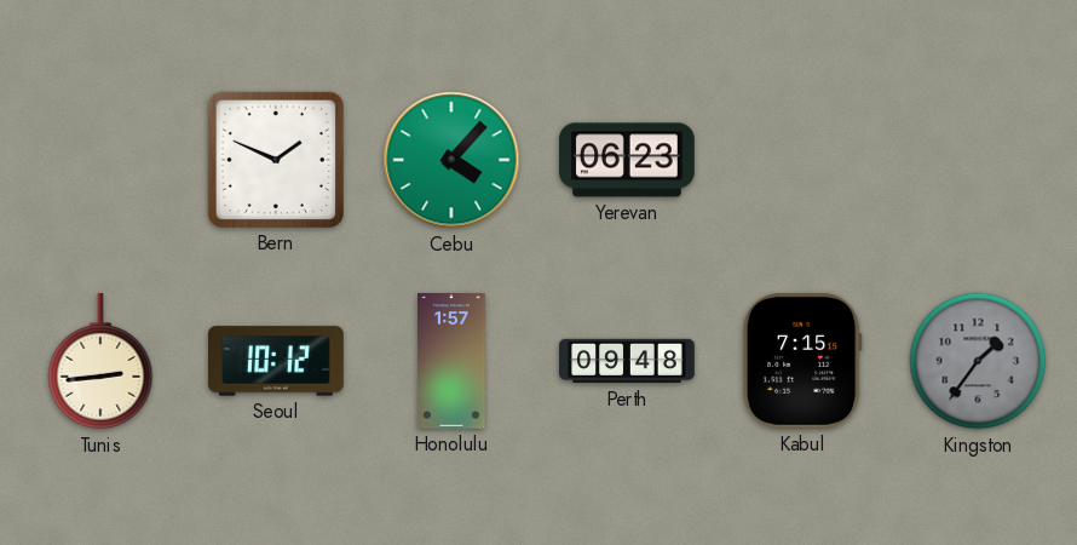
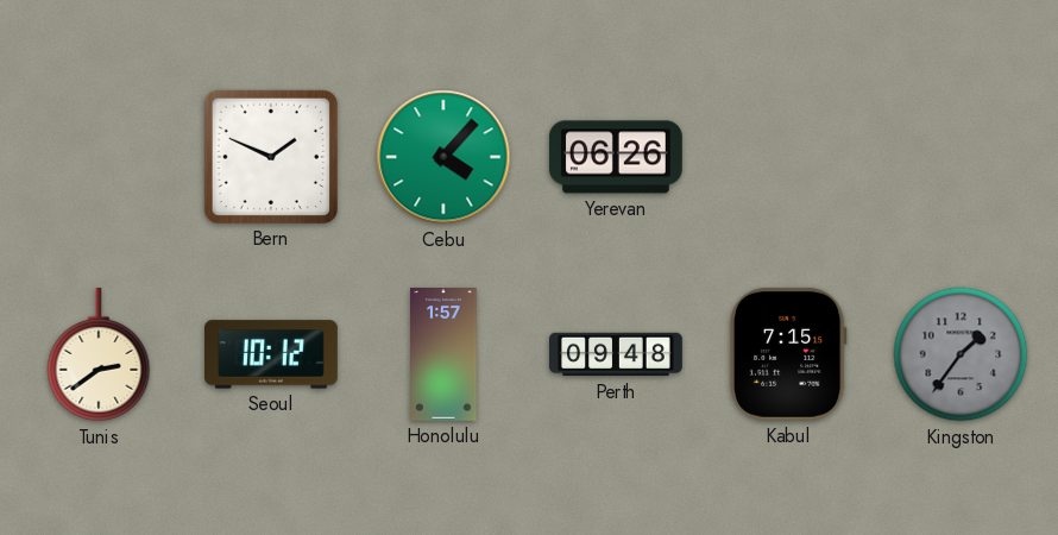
Yerevan: 06:23 -> 06:26
Tunis: 2:44 -> 2:39
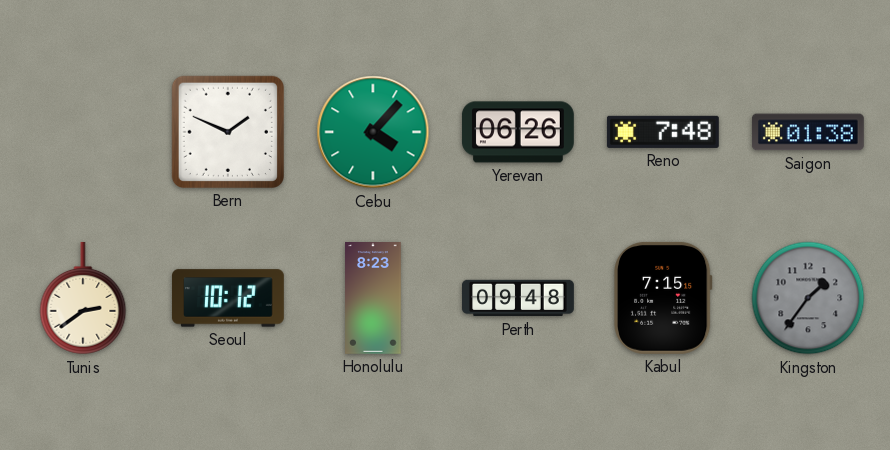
Reno: none -> 7:48
Saigon: none -> 01:38
Honolulu: 1:57 -> 8:23
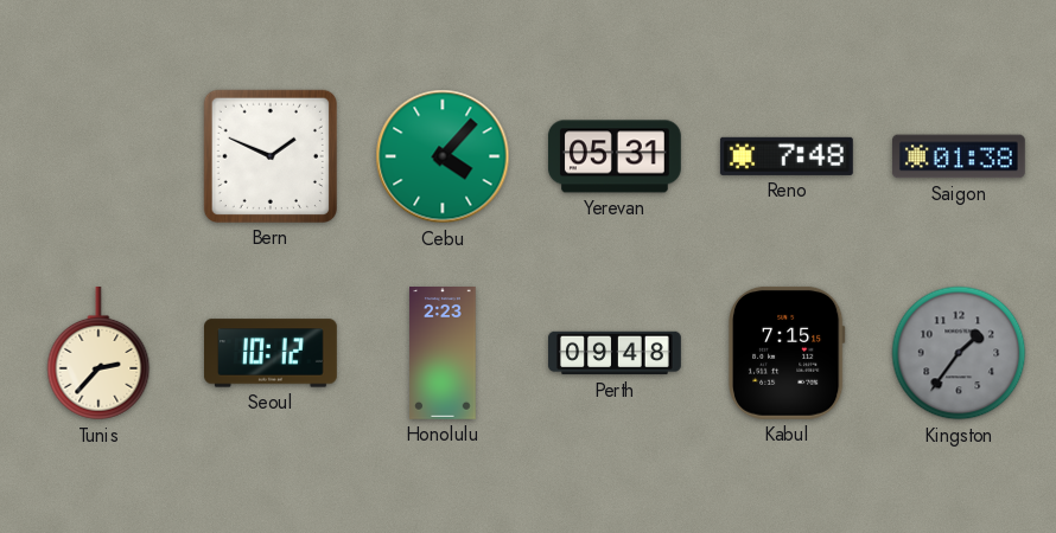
Yerevan: 06:26 -> 05:31
Tunis: 2:39 -> 2:37
Honolulu: 8:23 -> 2:23
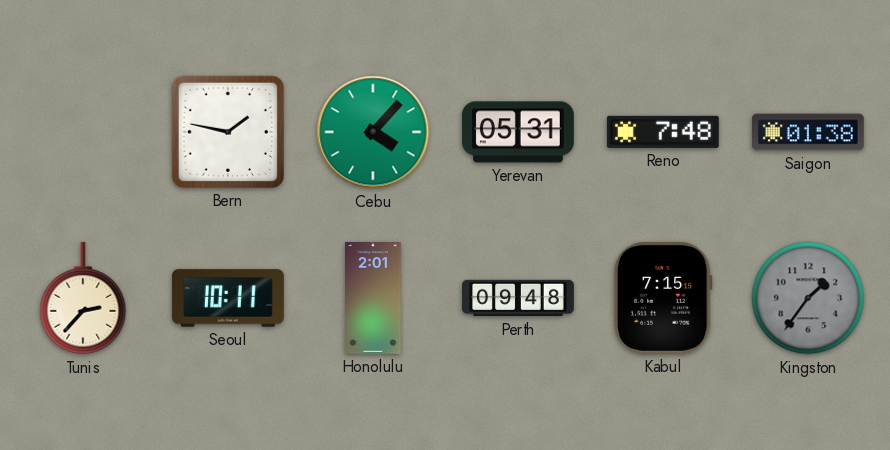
Bern: 1:49 -> 1:47
Seoul: 10:12 -> 10:11
Honolulu: 2:23 -> 2:01
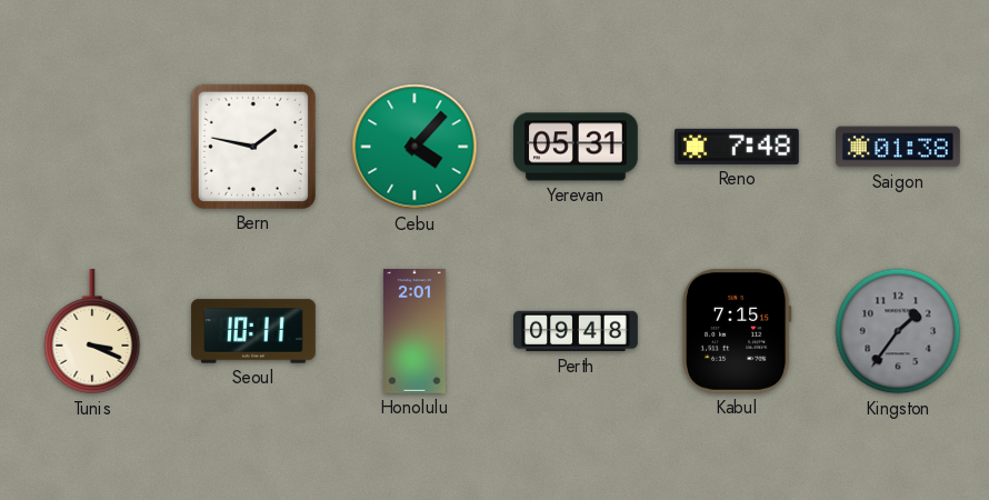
Tunis: 2:37 -> 3:19
